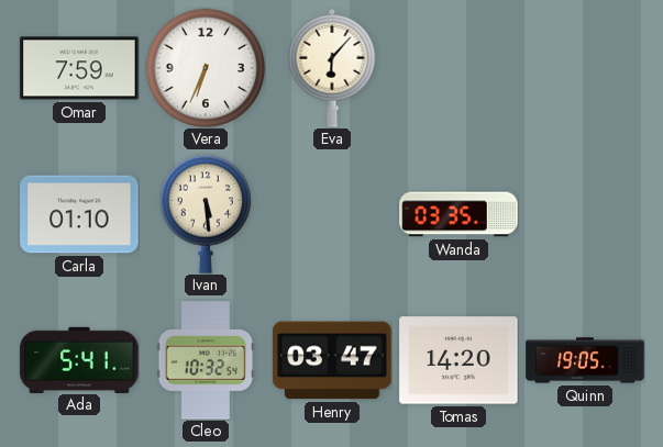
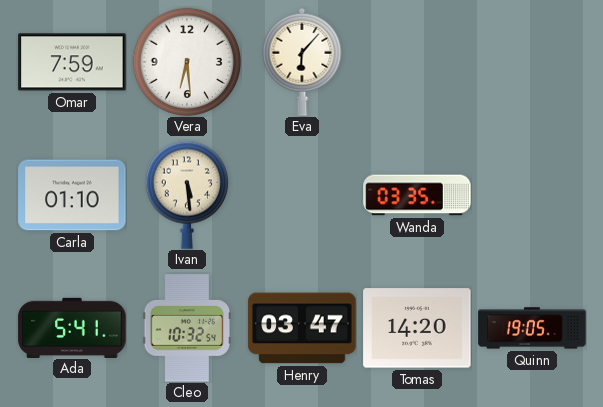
Vera: 6:34 -> 6:29
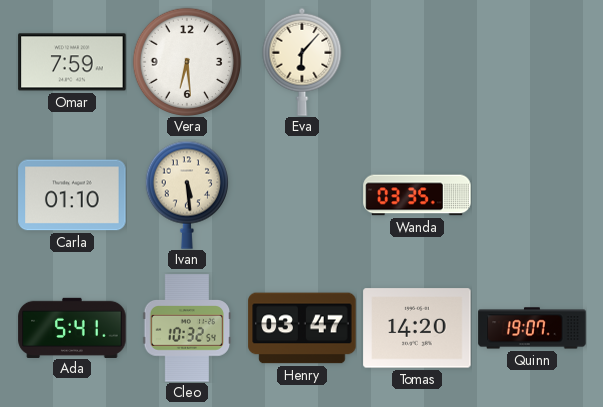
Quinn: 19:05 -> 19:07
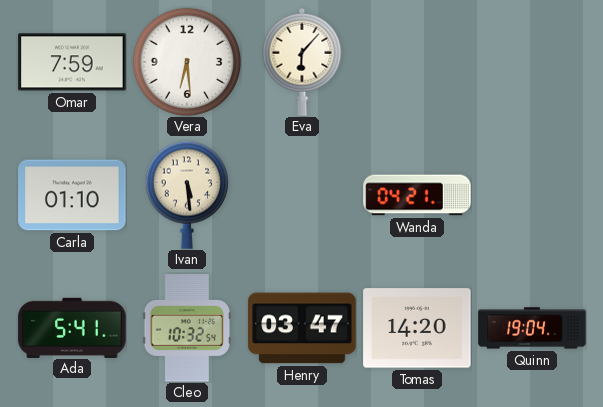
Wanda: 03:35 -> 04:21
Quinn: 19:07 -> 19:04
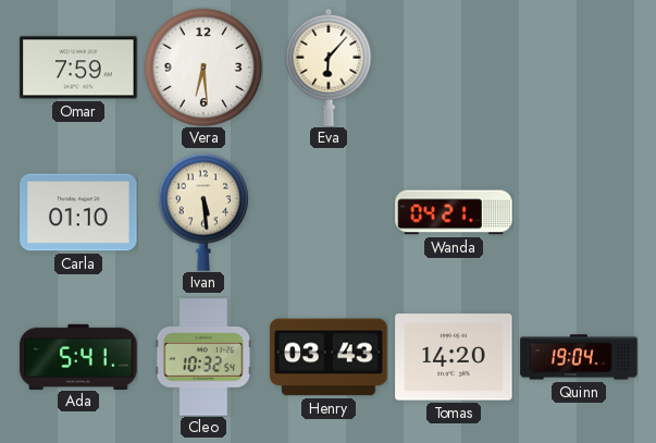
Henry: 03:47 -> 03:43
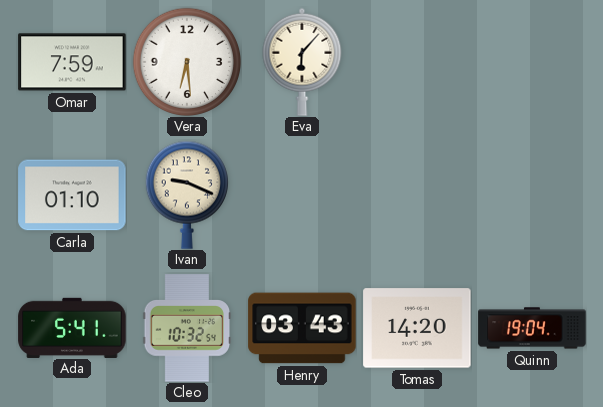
Ivan: 5:29 -> 9:19
Wanda: 04:21 -> none
